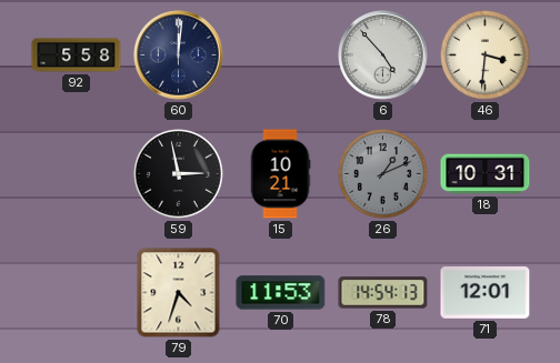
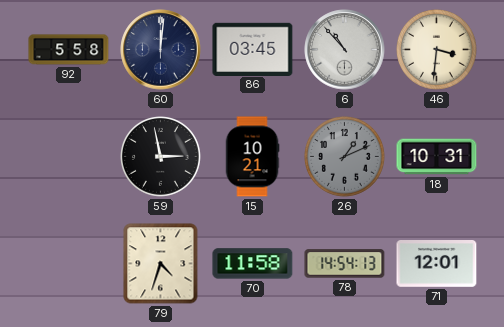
86: none -> 03:45
6: 4:53 -> 10:53
70: 11:53 -> 11:58
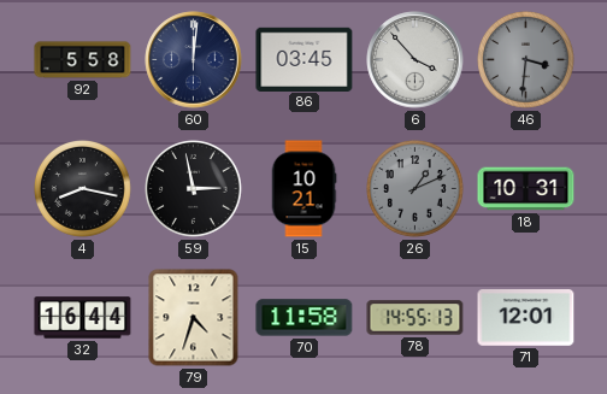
6: 10:53 -> 3:53
46 dial: cream -> grey
4: none -> 8:17
32: none -> 16:44
78: 14:54 -> 14:55
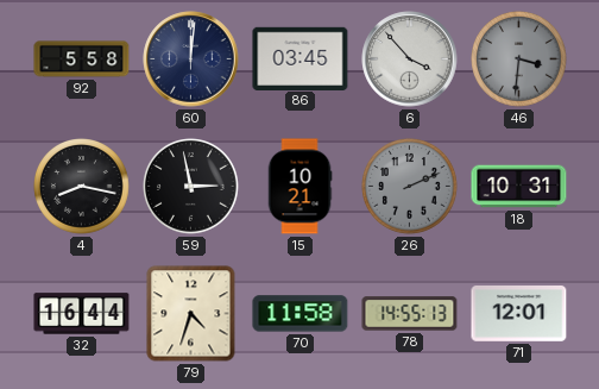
26: 1:11 -> 2:11
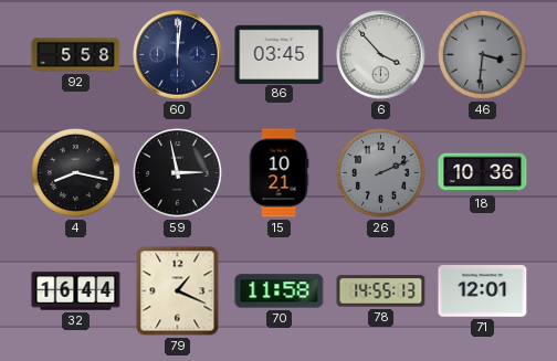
18: 10:31 -> 10:36
79: 4:33 -> 1:19
